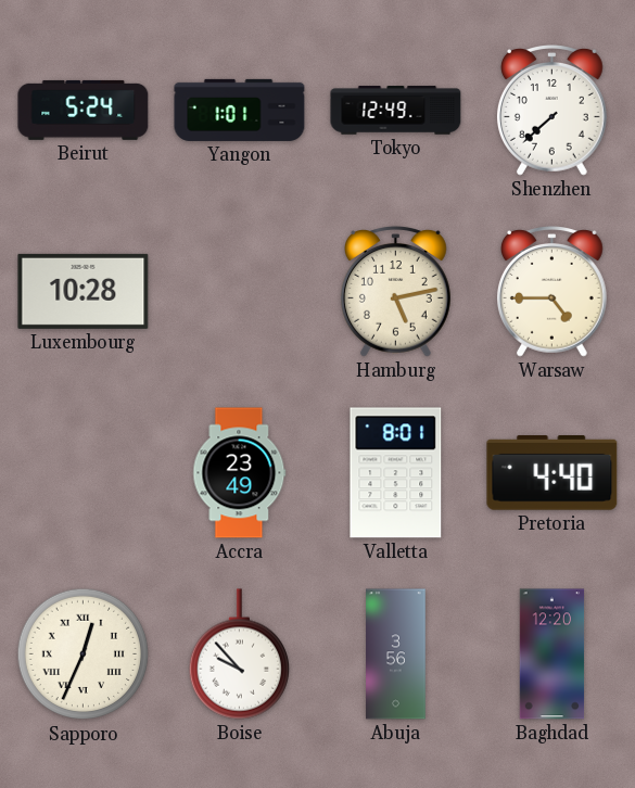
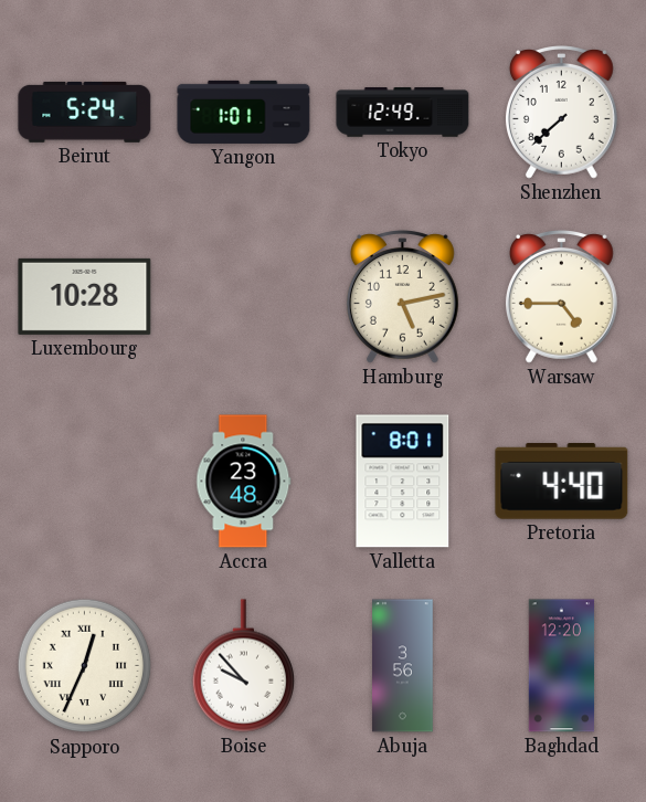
Accra: 23:49 -> 23:48
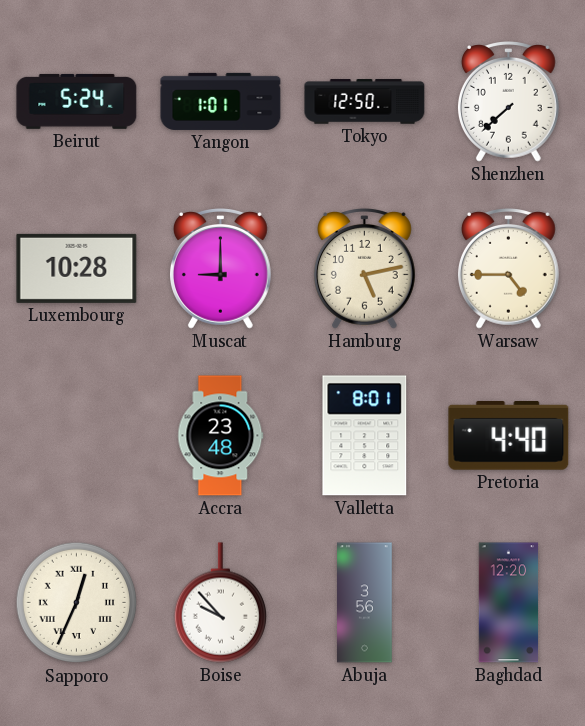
Tokyo: 12:49 -> 12:50
Muscat: none -> 9:00
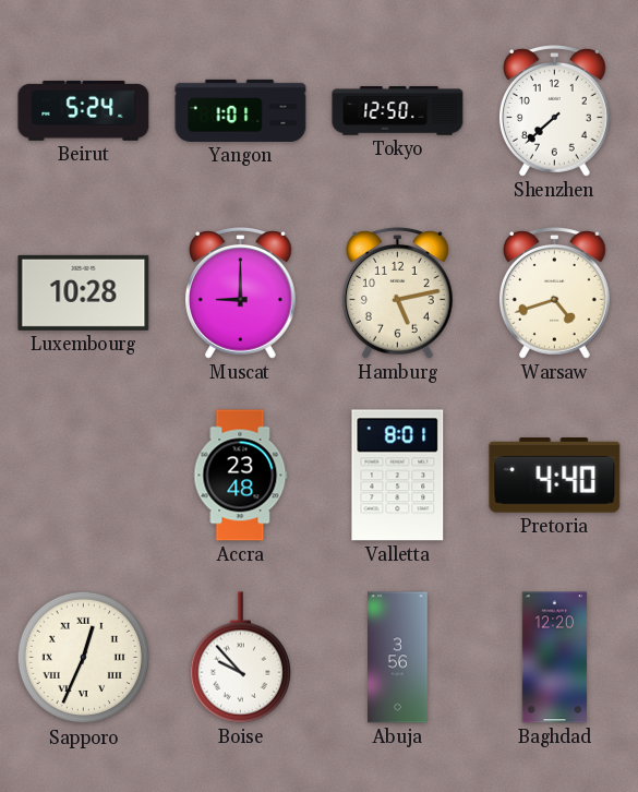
Warsaw: 4:45 -> 4:42
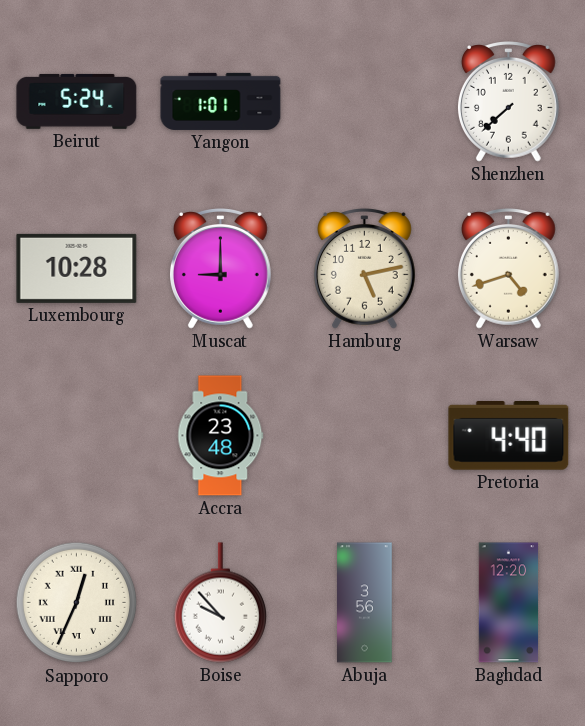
Tokyo: 12:50 -> none
Valletta: 8:01 -> none
